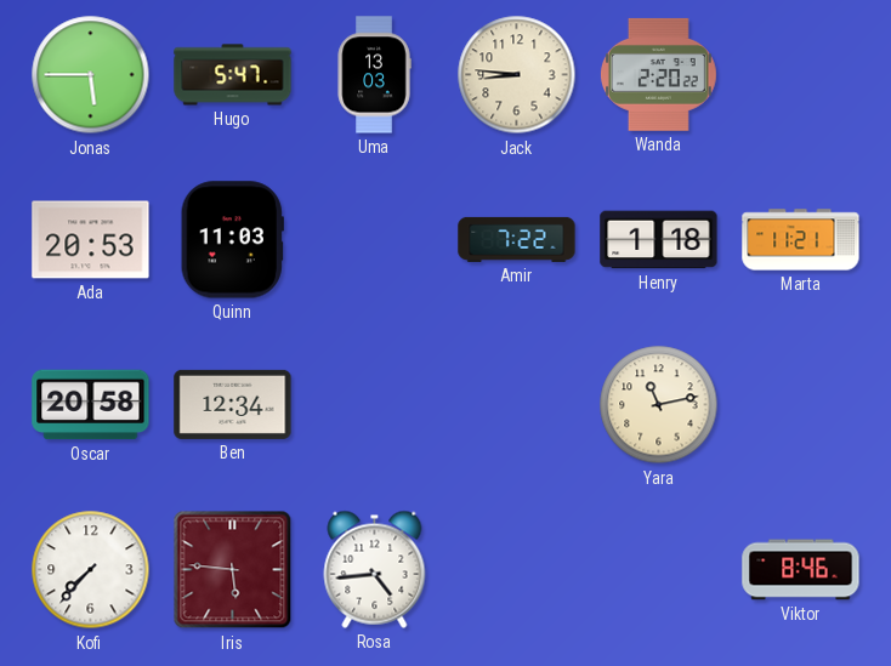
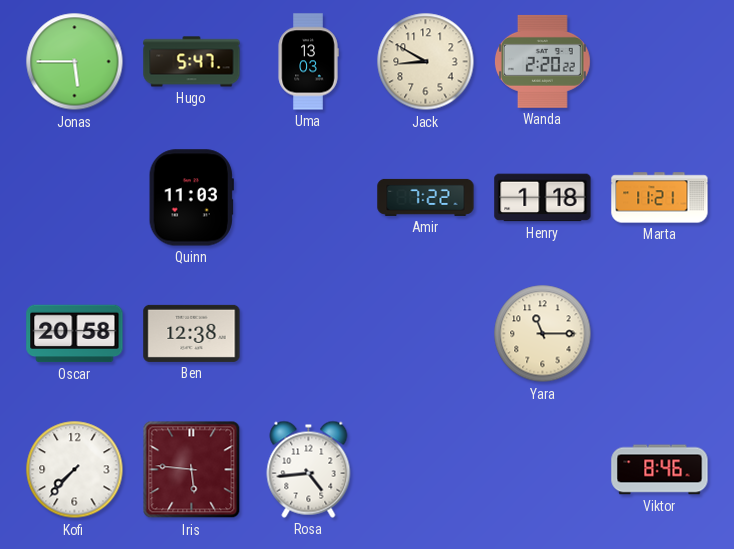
Jack: 8:46 -> 8:50
Ada: 20:53 -> none
Ben: 12:34 -> 12:38
Yara: 11:13 -> 11:15
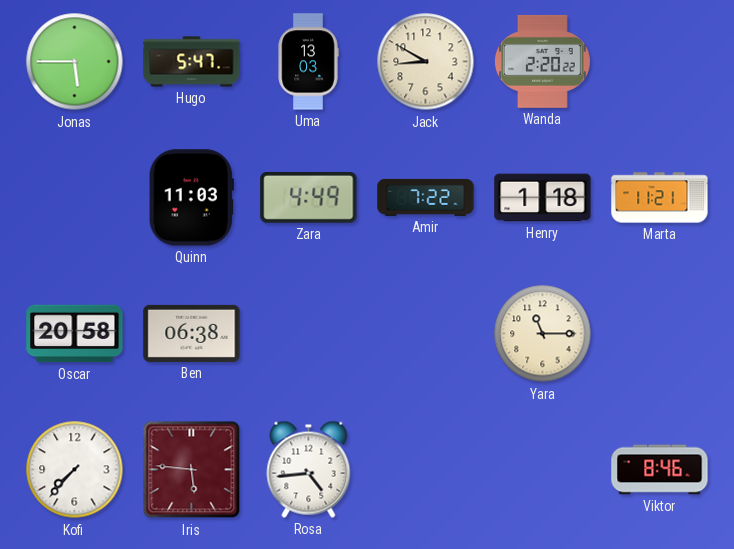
Zara: none -> 4:49
Ben: 12:38 -> 06:38
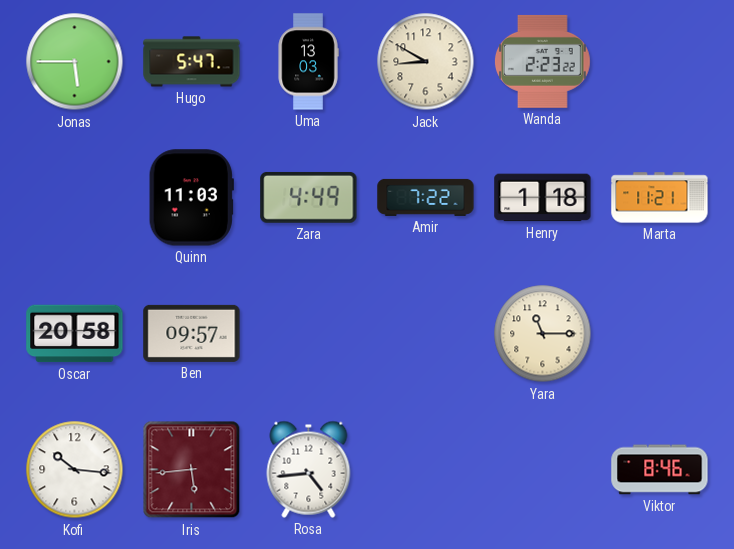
Wanda: 2:20 -> 2:23
Ben: 06:38 -> 09:57
Kofi: 7:37 -> 10:16
Iris: 5:46 -> 5:44
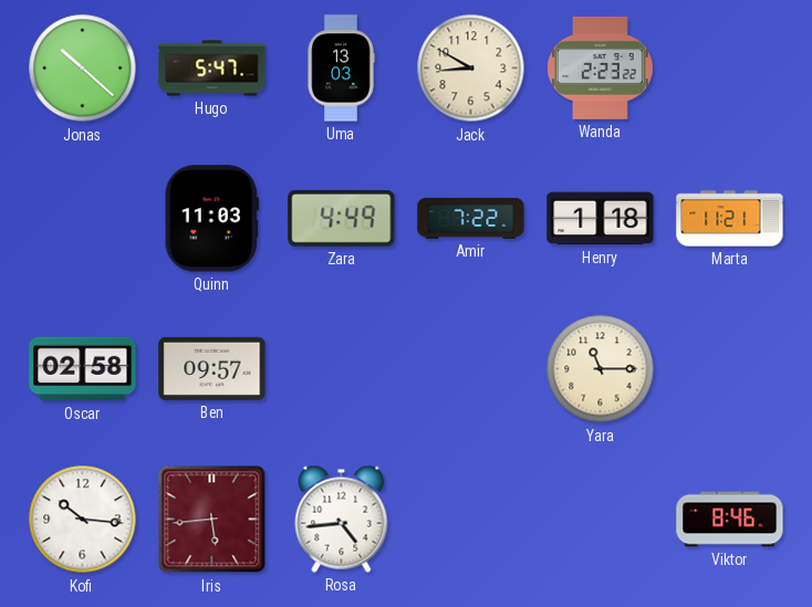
Jonas: 5:45 -> 10:22
Oscar: 20:58 -> 02:58
